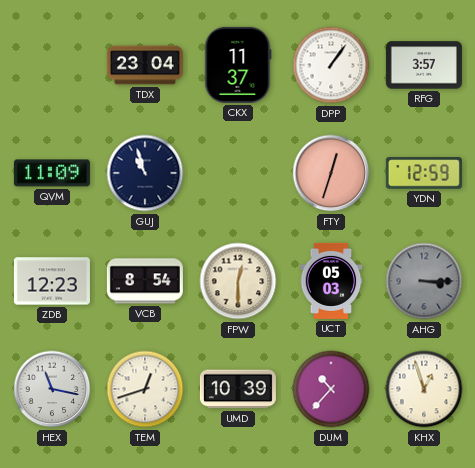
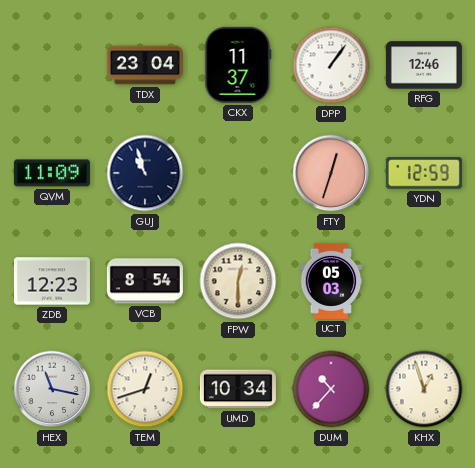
RFG: 3:57 -> 12:46
AHG: 3:15 -> none
UMD: 10:39 -> 10:34
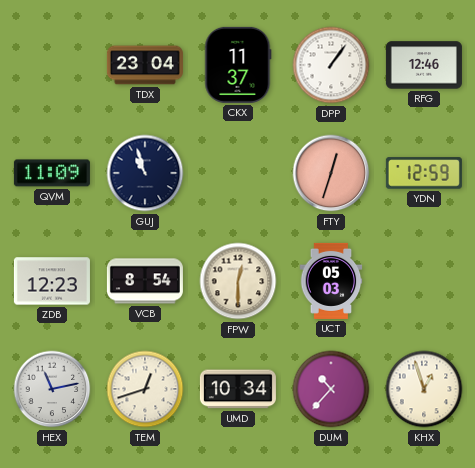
HEX: 11:17 -> 11:13
